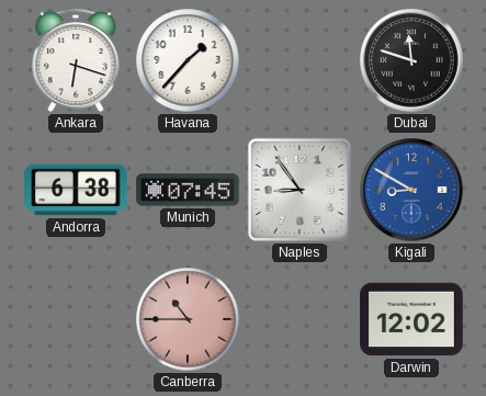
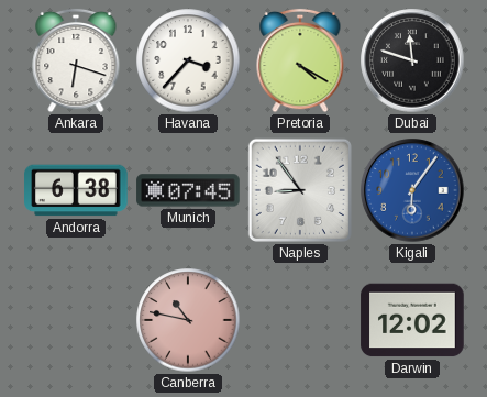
Havana: 1:37 -> 3:37
Pretoria: none -> 4:20
Kigali: 8:50 -> 6:06
Canberra: 10:45 -> 10:47
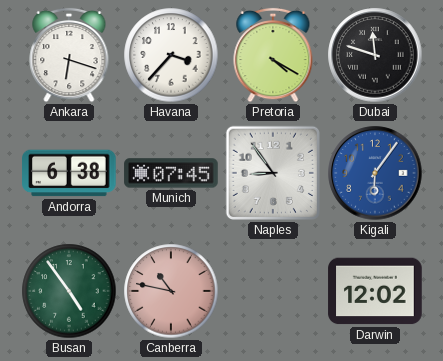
Busan: none -> 4:54
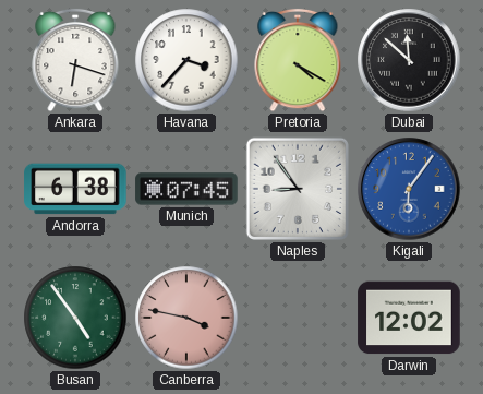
Dubai: 11:48 -> 11:52
Canberra: 10:47 -> 3:47
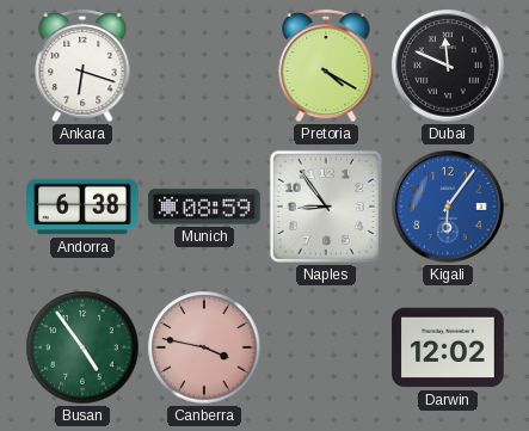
Havana: 3:37 -> none
Dubai: 11:52 -> 11:49
Munich: 07:45 -> 08:59
